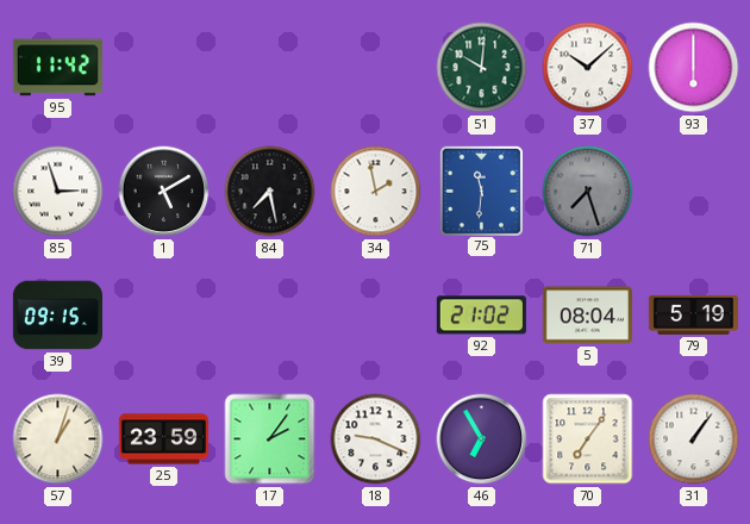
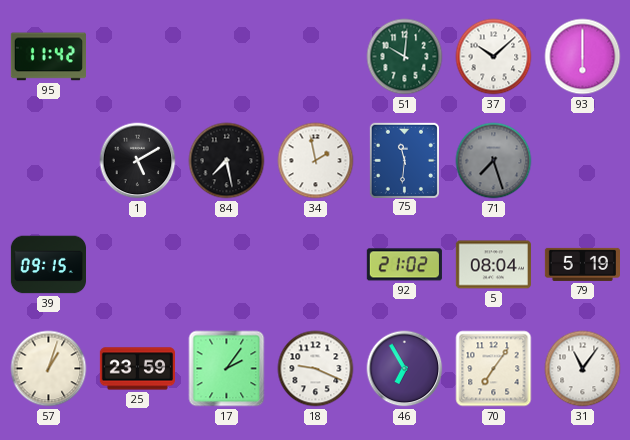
85: 2:57 -> none
31: 1:06 -> 11:06
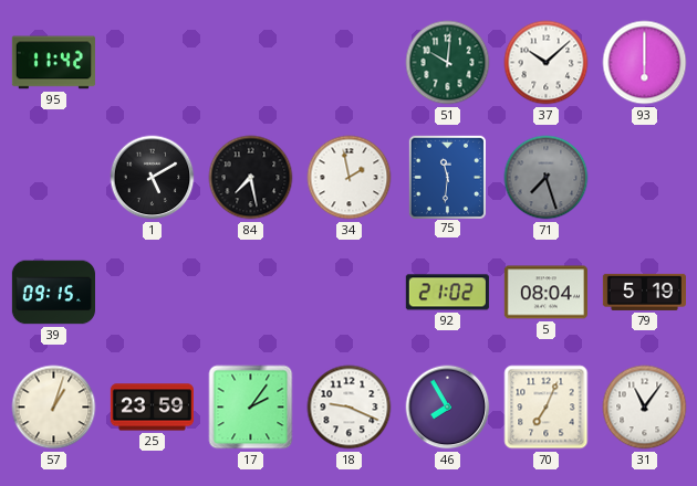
46: 6:55 -> 7:55
70: 7:06 -> 7:04
